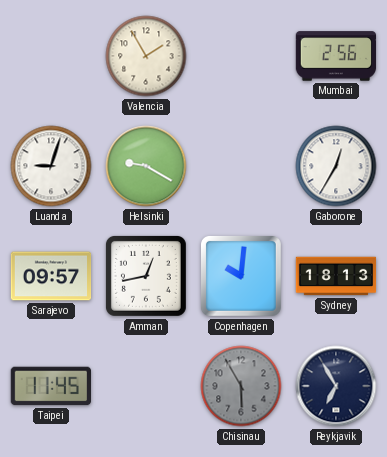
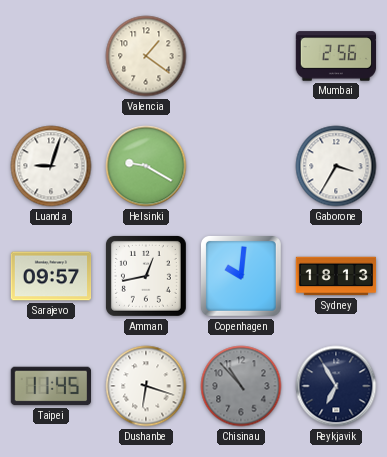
Valencia: 1:55 -> 1:21
Gaborone: 12:35 -> 3:35
Dushanbe: none -> 6:18
Chisinau: 5:55 -> 10:53
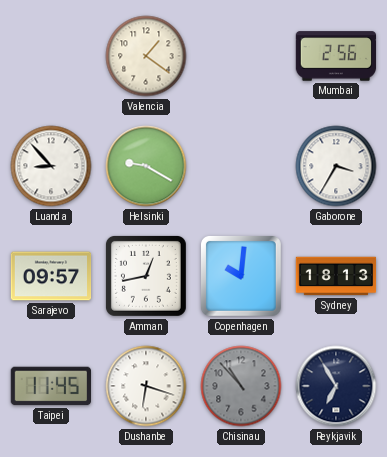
Luanda: 9:03 -> 8:53
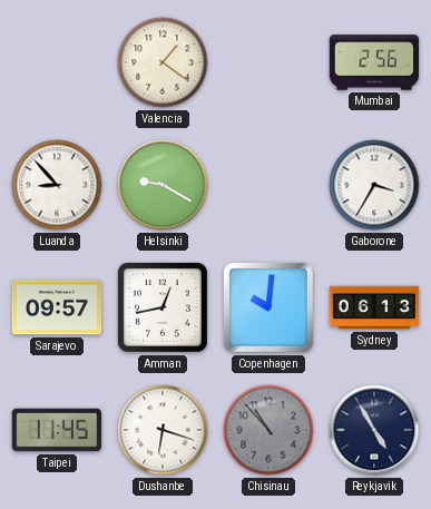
Sydney: 18:13 -> 06:13
Reykjavik: 6:55 -> 4:55
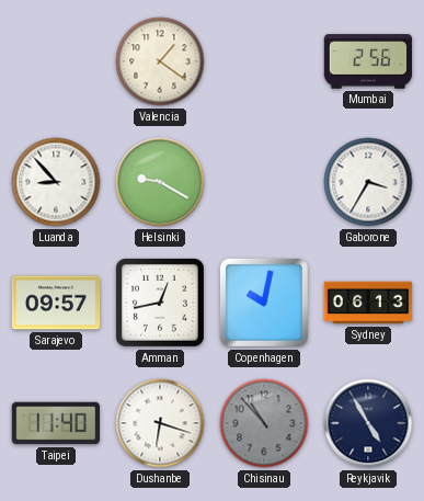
Copenhagen: 10:01 -> 10:02
Taipei: 11:45 -> 11:40
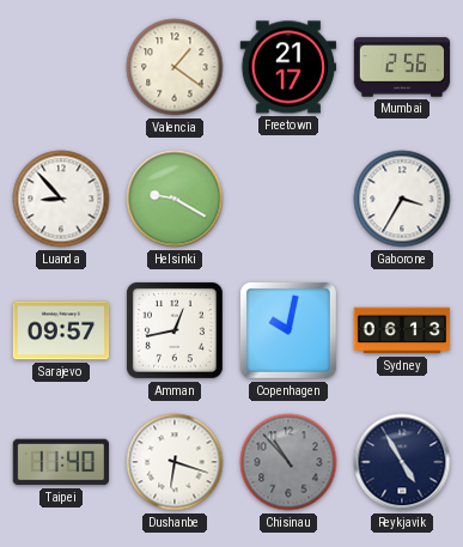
Freetown: none -> 21:17
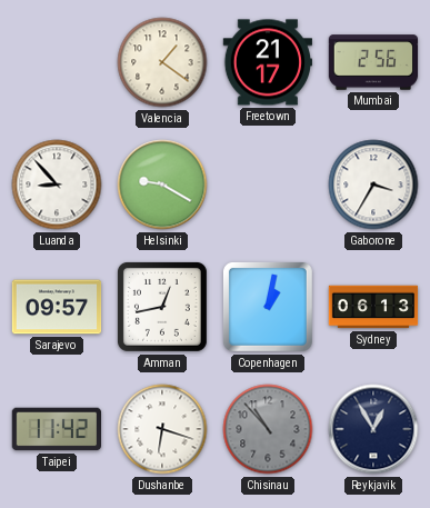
Copenhagen: 10:02 -> 1:02
Taipei: 11:40 -> 11:42
Reykjavik: 4:55 -> 12:55
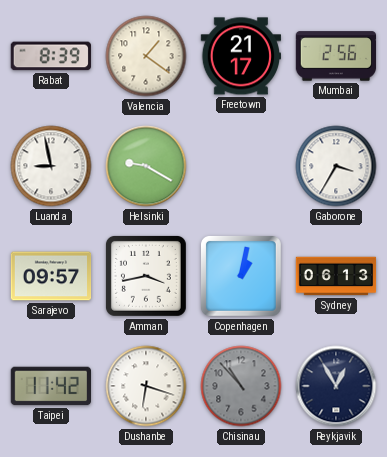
Rabat: none -> 8:39
Luanda: 8:53 -> 8:58
Amman: 12:43 -> 3:43
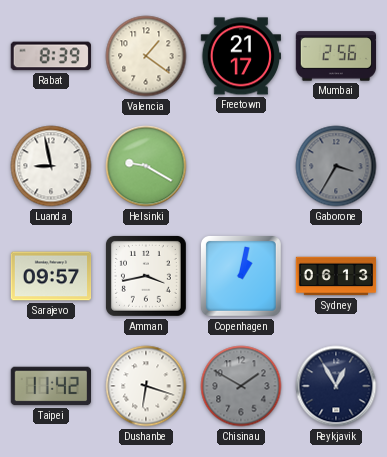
Gaborone dial: white -> grey
Chisinau: 10:53 -> 1:50
